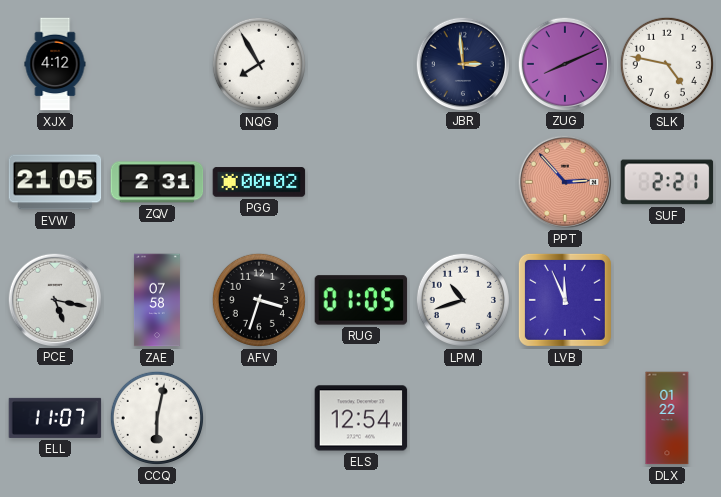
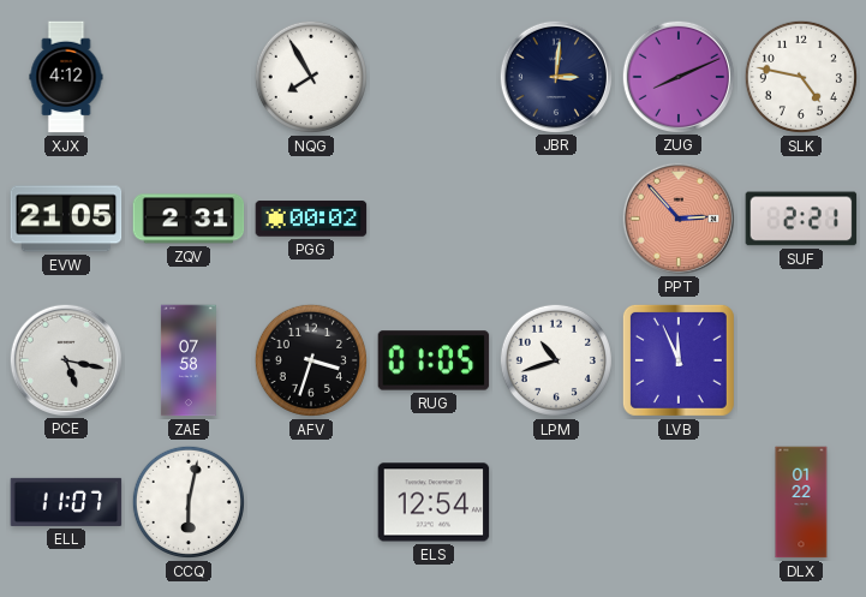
JBR: 2:59 -> 3:01
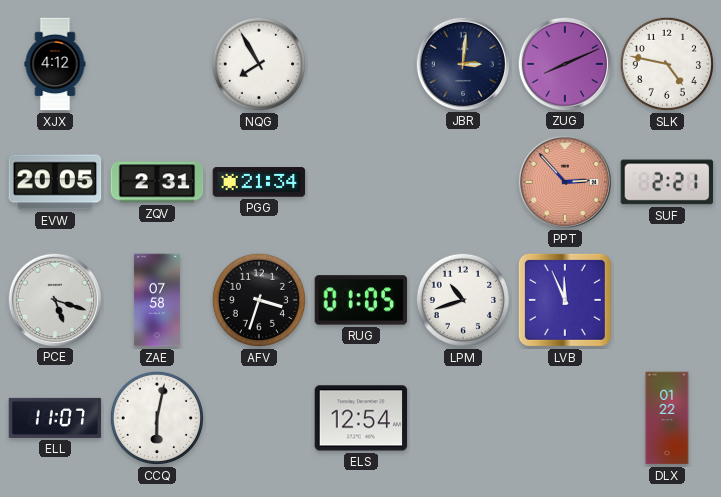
EVW: 21:05 -> 20:05
PGG: 00:02 -> 21:34
PCE: 5:17 -> 5:18
